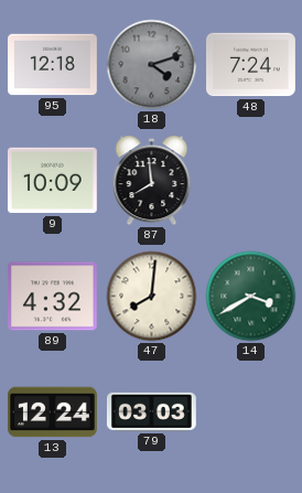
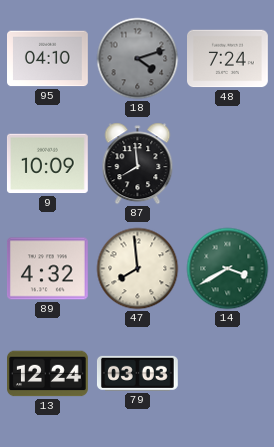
95: 12:18 -> 04:10
47: 8:01 -> 7:59
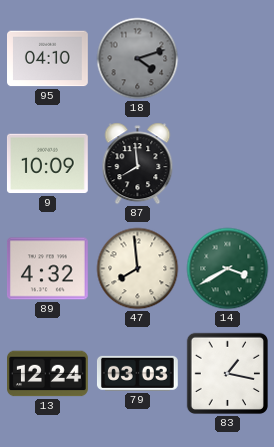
48: 7:24 -> none
83: none -> 1:17
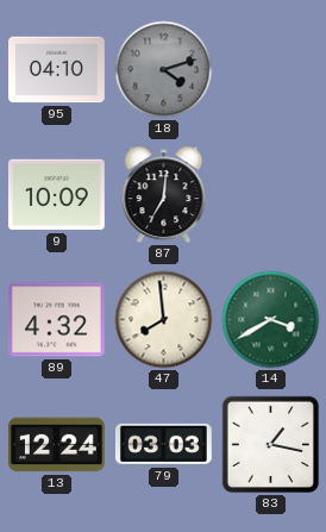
87: 7:59 -> 7:01
